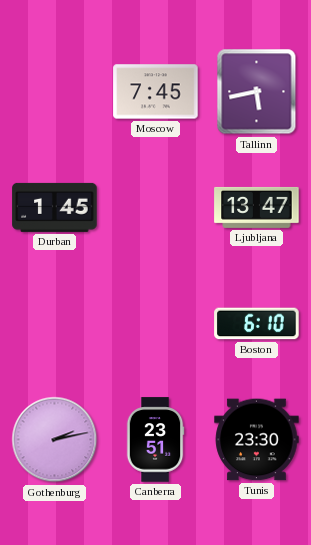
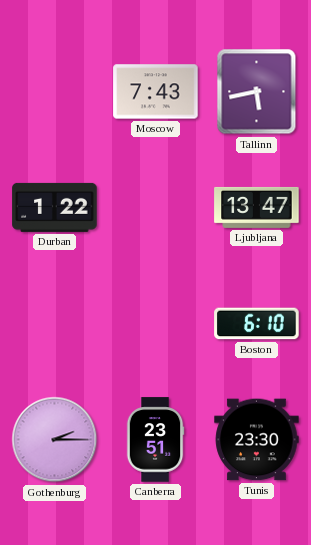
Moscow: 7:45 -> 7:43
Durban: 1:45 -> 1:22
Gothenburg: 2:13 -> 2:15
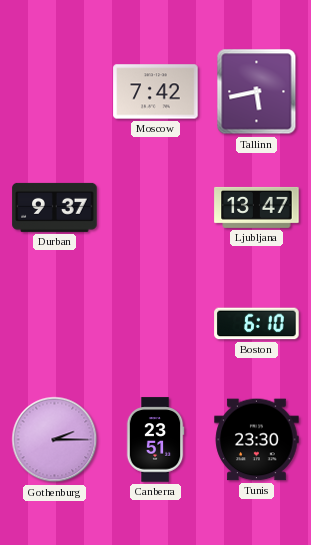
Moscow: 7:43 -> 7:42
Durban: 1:22 -> 9:37
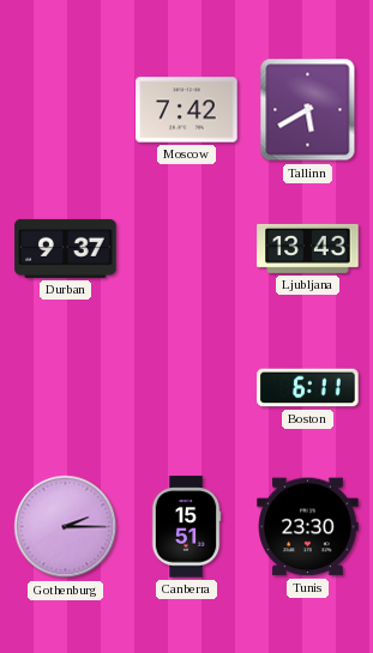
Tallinn: 5:43 -> 5:40
Ljubljana: 13:47 -> 13:43
Boston: 6:10 -> 6:11
Canberra: 23:51 -> 15:51
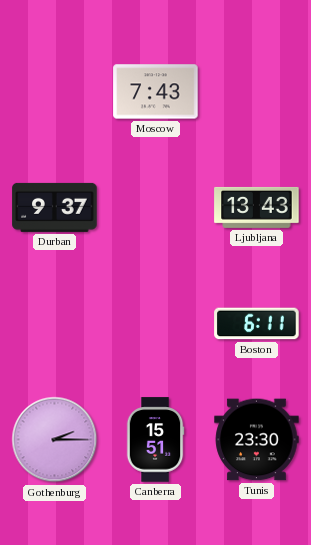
Moscow: 7:42 -> 7:43
Tallinn: 5:40 -> none
